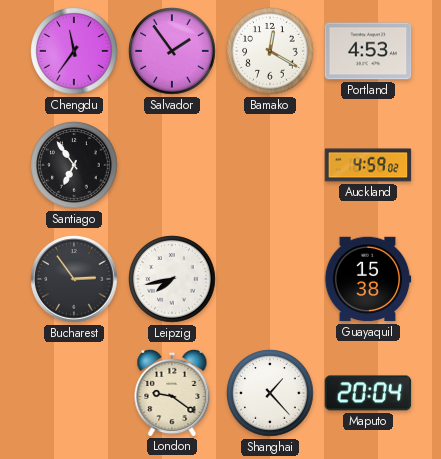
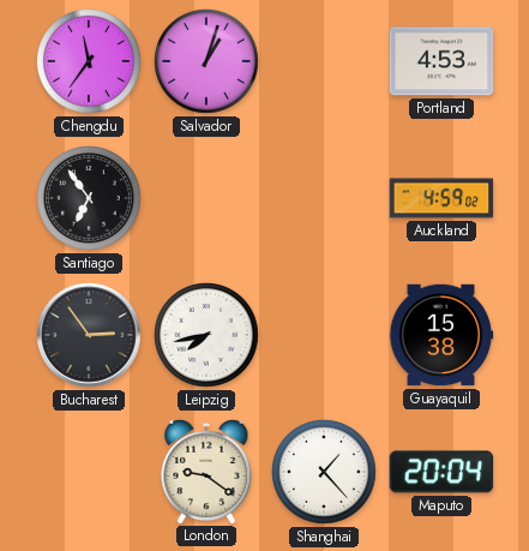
Salvador: 1:54 -> 1:03
Bamako: 12:20 -> none
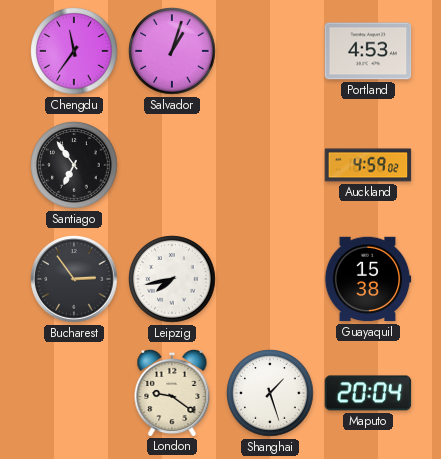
Shanghai: 1:23 -> 1:27
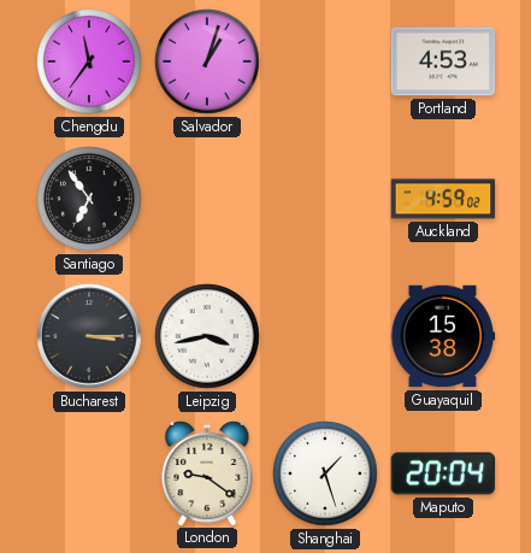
Bucharest: 2:54 -> 3:15
Leipzig: 7:43 -> 3:43
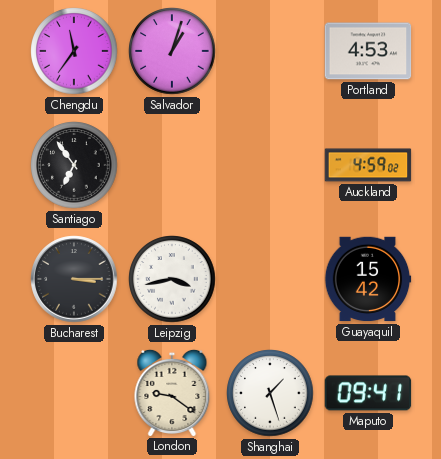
Guayaquil: 15:38 -> 15:42
Maputo: 20:04 -> 09:41
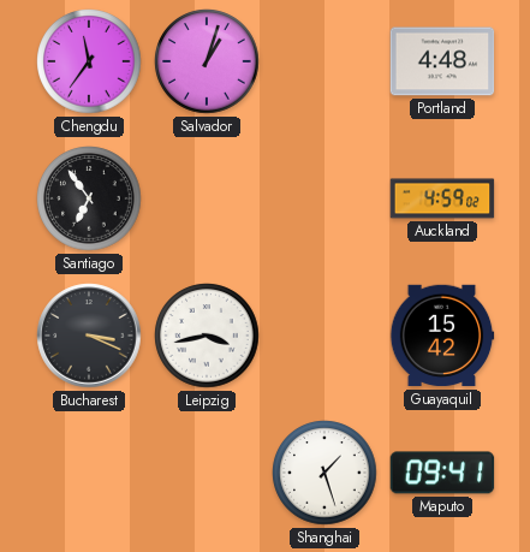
Portland: 4:53 -> 4:48
Bucharest: 3:15 -> 3:19
London: 9:21 -> none
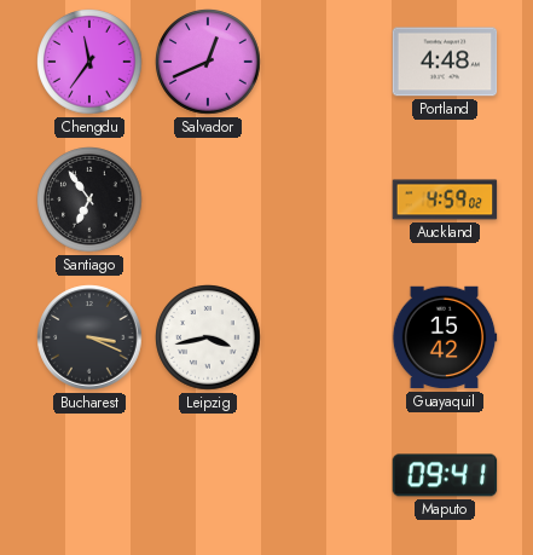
Salvador: 1:03 -> 12:41
Shanghai: 1:27 -> none
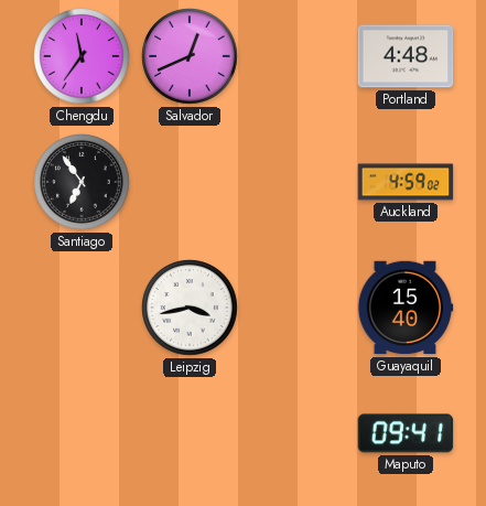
Bucharest: 3:19 -> none
Guayaquil: 15:42 -> 15:40
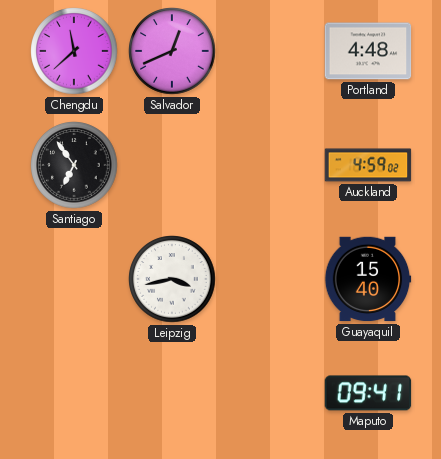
Chengdu: 11:36 -> 11:38
